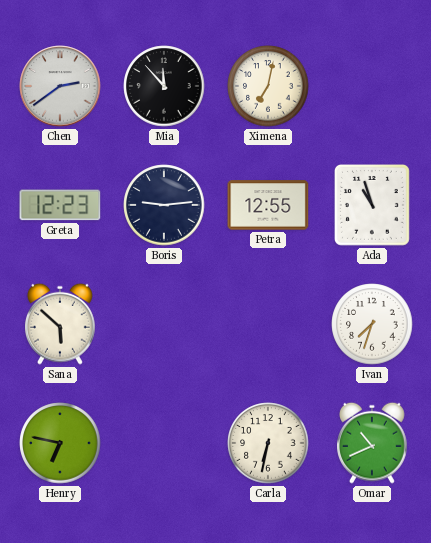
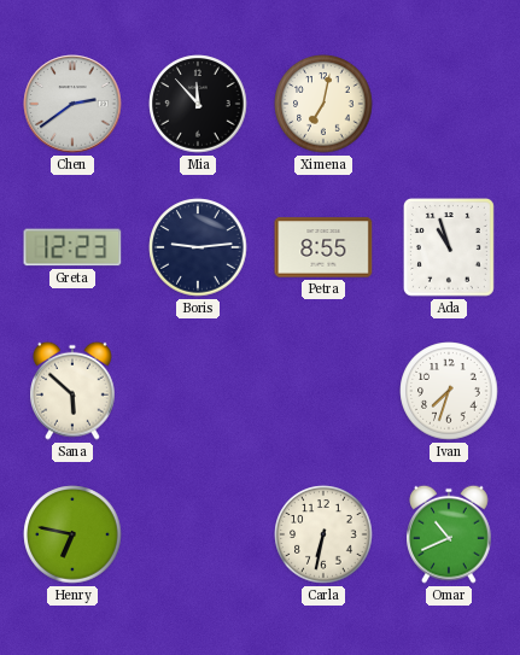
Petra: 12:55 -> 8:55
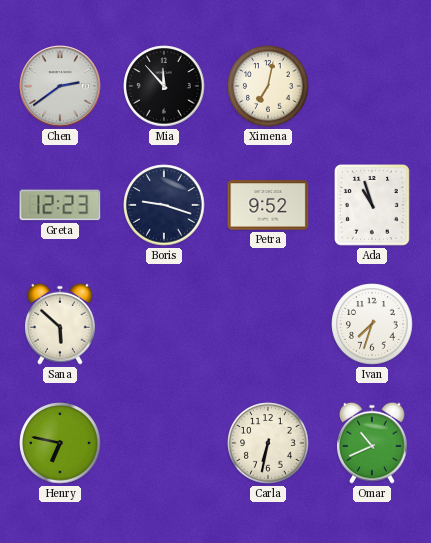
Boris: 9:14 -> 9:18
Petra: 8:55 -> 9:52
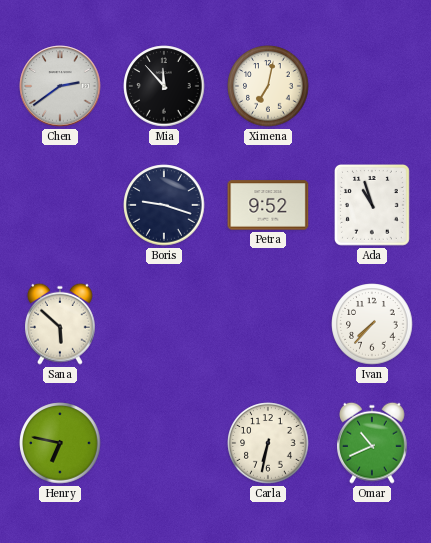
Greta: 12:23 -> none
Ivan: 7:33 -> 7:37
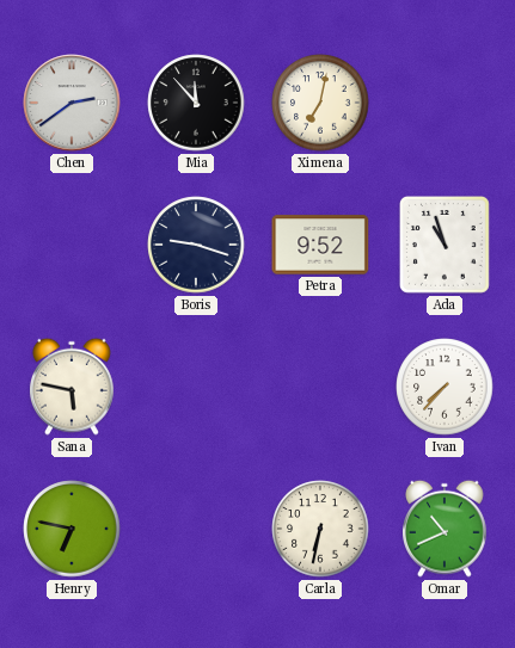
Sana: 5:52 -> 5:47
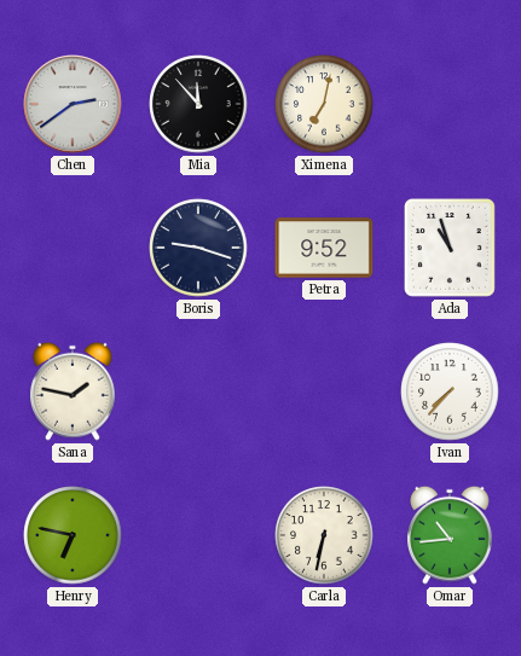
Sana: 5:47 -> 1:47
Omar: 10:41 -> 10:44
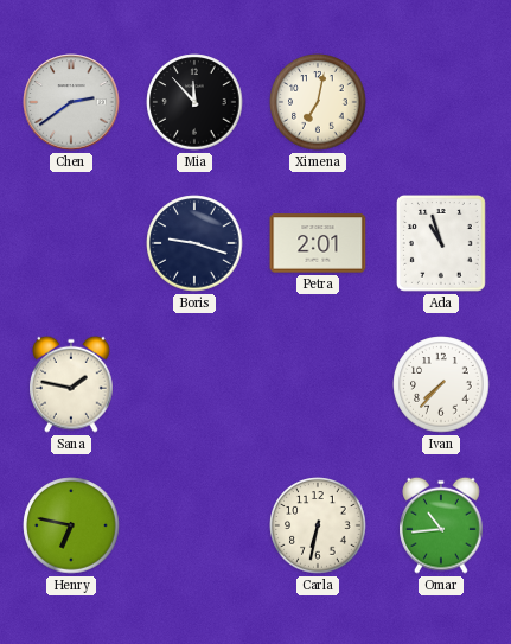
Petra: 9:52 -> 2:01
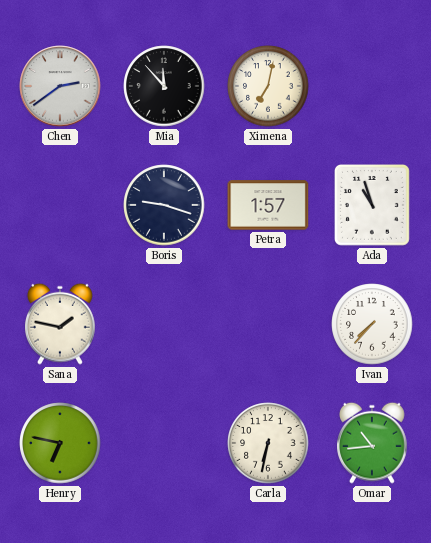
Petra: 2:01 -> 1:57
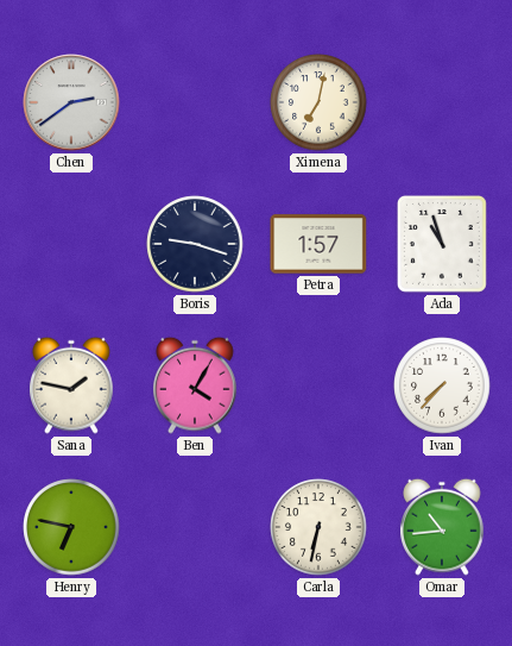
Mia: 11:53 -> none
Ben: none -> 4:05
